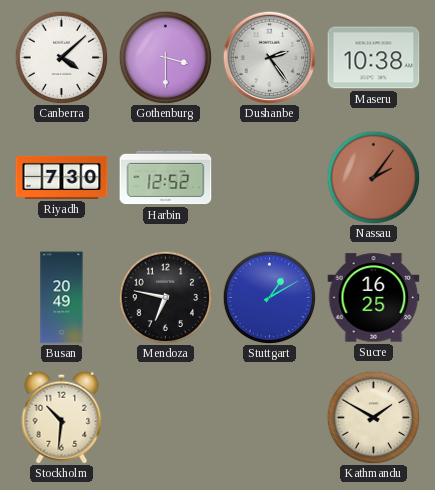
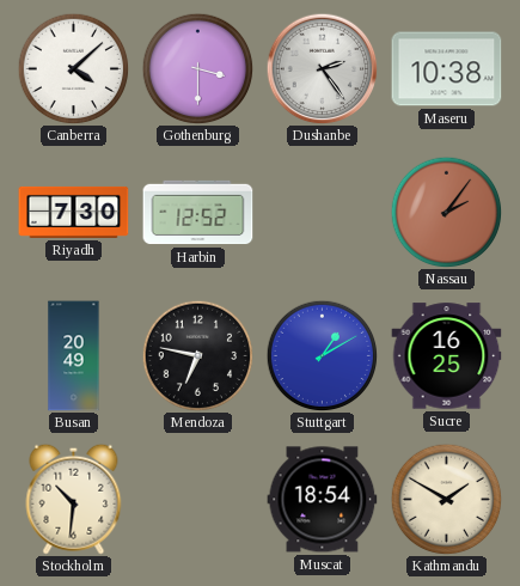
Muscat: none -> 18:54
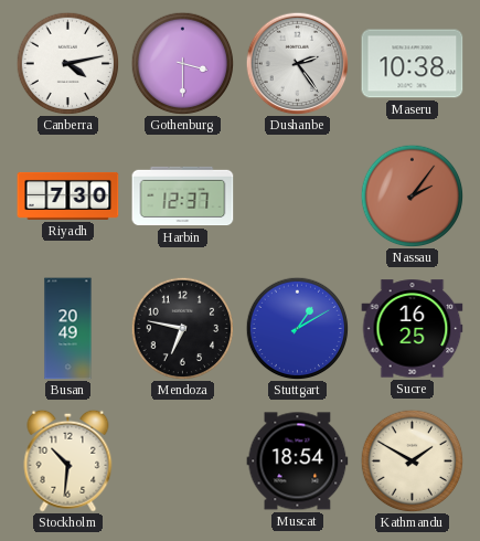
Canberra: 4:08 -> 4:13
Harbin: 12:52 -> 12:37
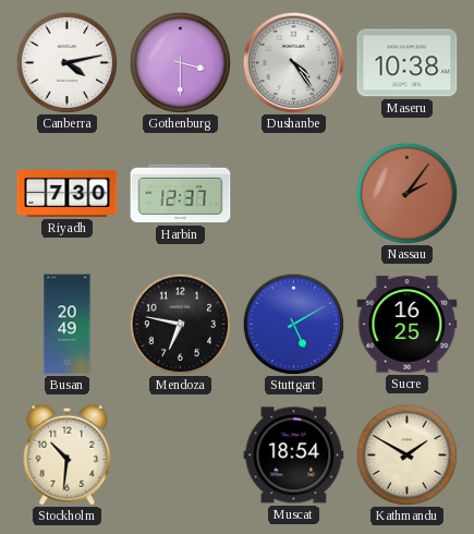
Dushanbe: 2:24 -> 4:24
Stuttgart: 1:10 -> 5:10
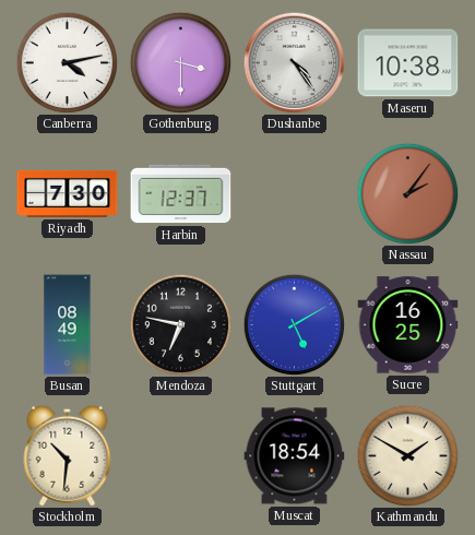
Busan: 20:49 -> 08:49
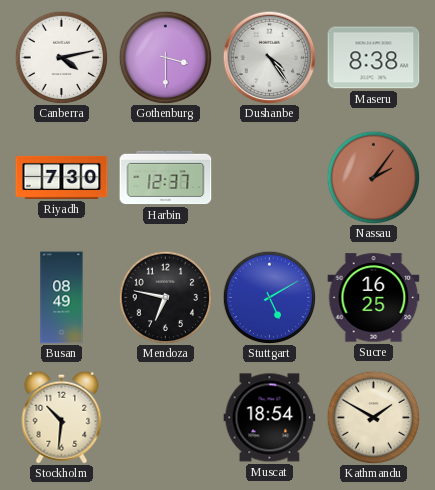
Maseru: 10:38 -> 8:38
